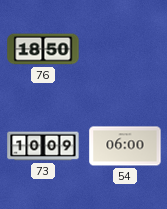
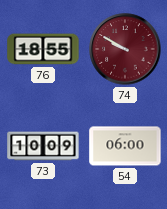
76: 18:50 -> 18:55
74: none -> 9:50
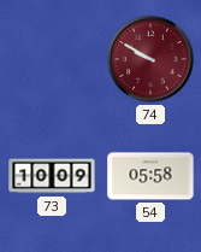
76: 18:55 -> none
54: 06:00 -> 05:58
